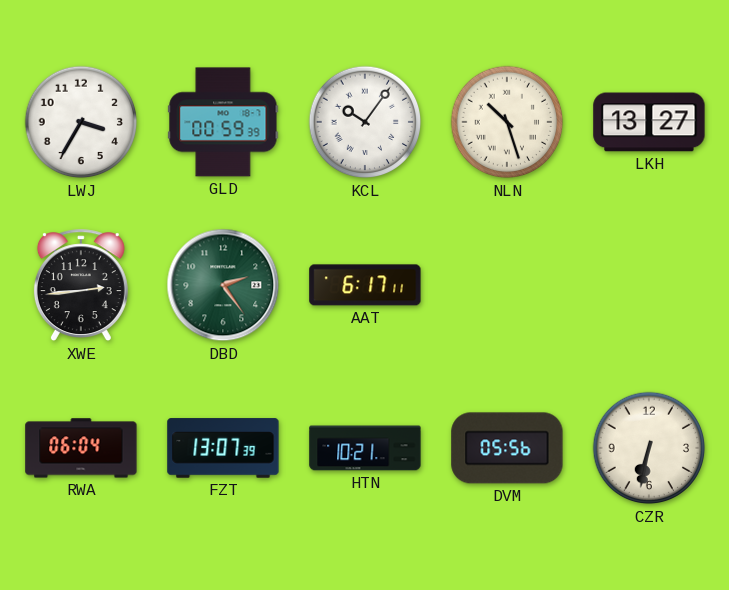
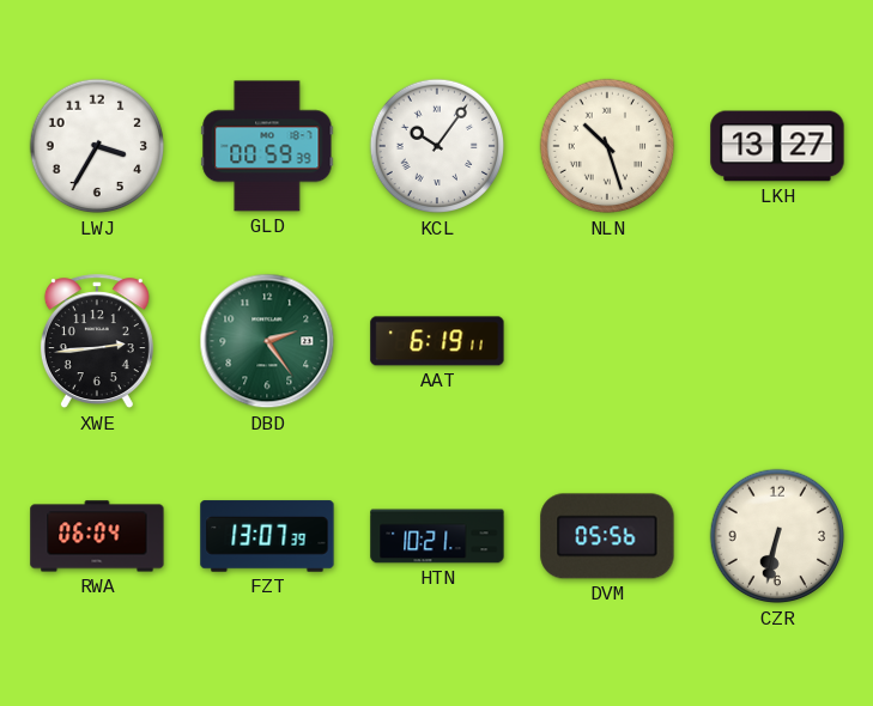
AAT: 6:17 -> 6:19
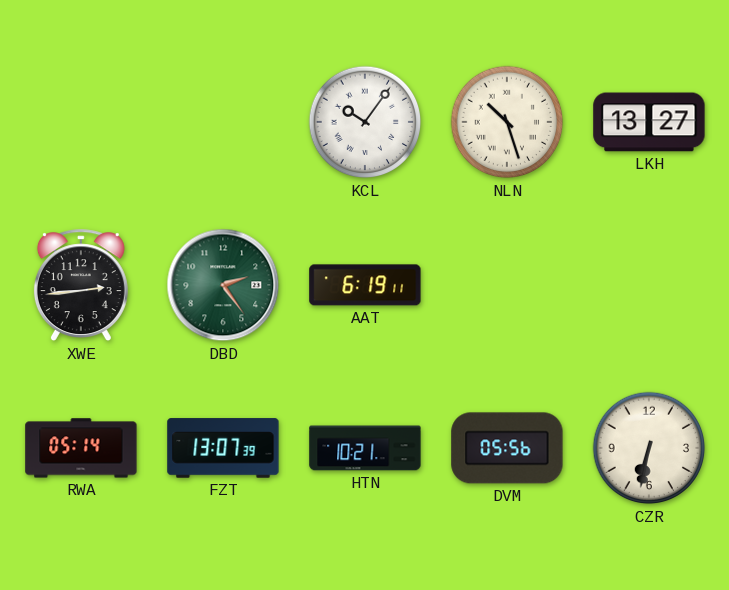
LWJ: 3:35 -> none
GLD: 00:59 -> none
RWA: 06:04 -> 05:14
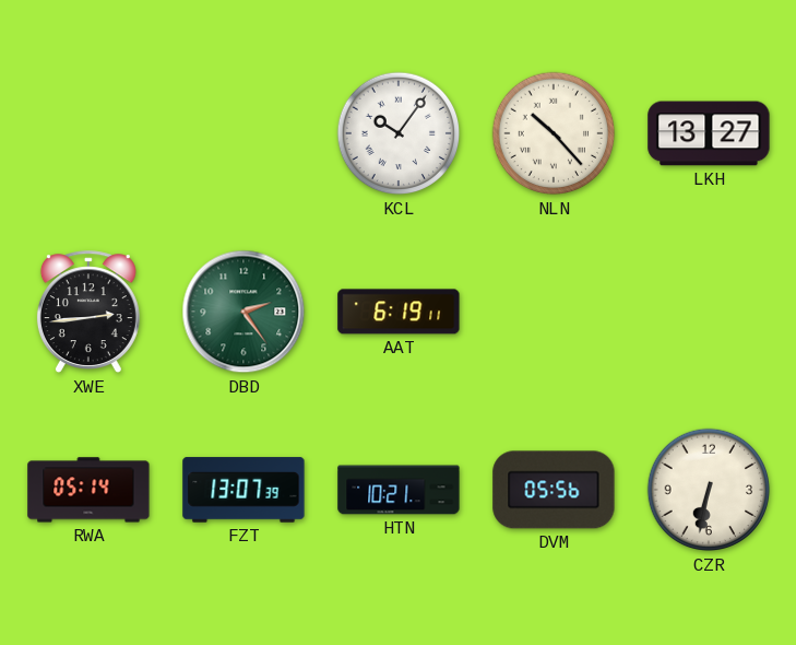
NLN: 10:27 -> 10:23
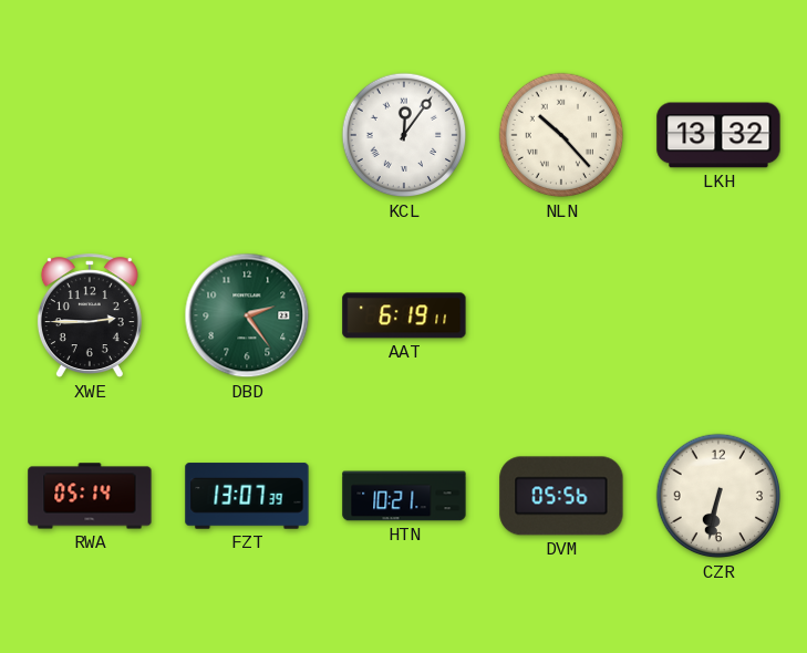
KCL: 10:06 -> 12:06
LKH: 13:27 -> 13:32
XWE: 2:44 -> 2:45
